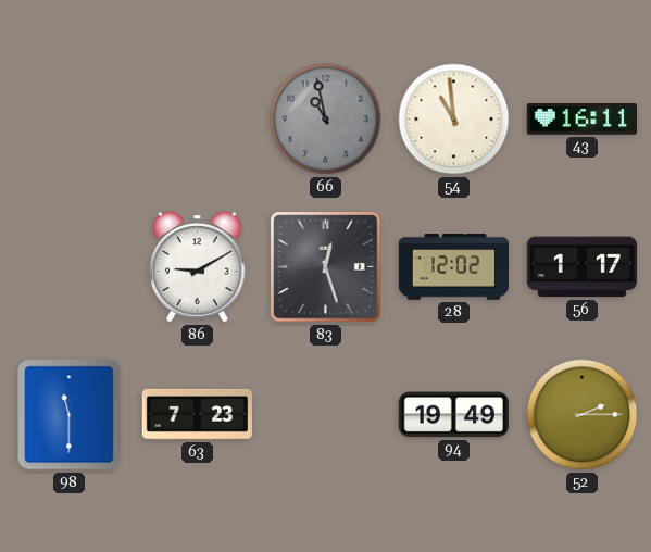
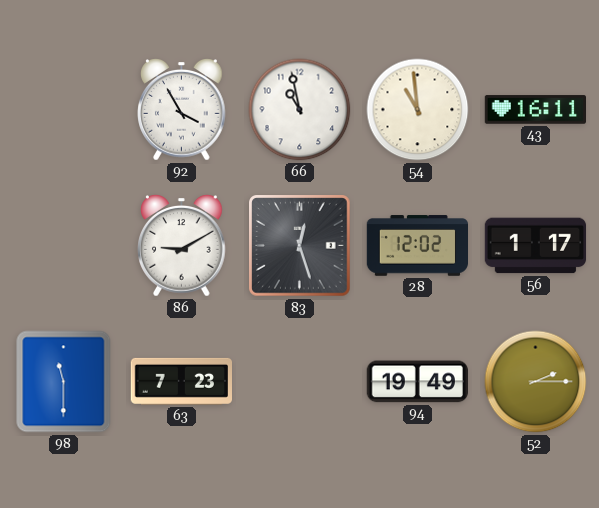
92: none -> 3:55
66 dial: grey -> white
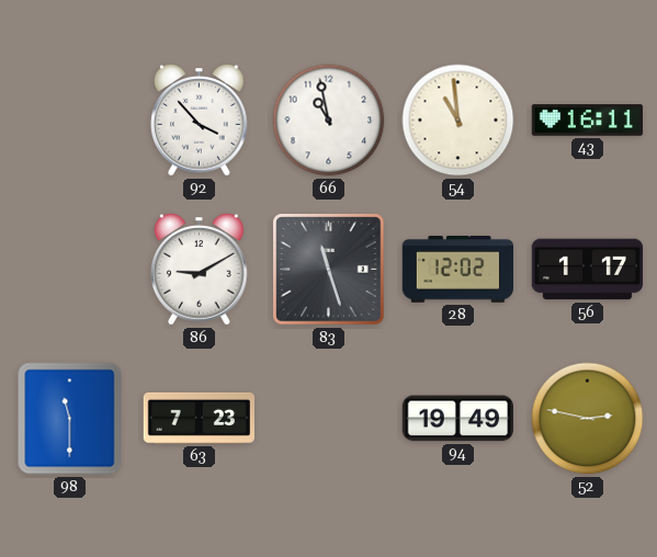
92: 3:55 -> 3:53
83: 12:27 -> 11:27
52: 2:15 -> 2:47
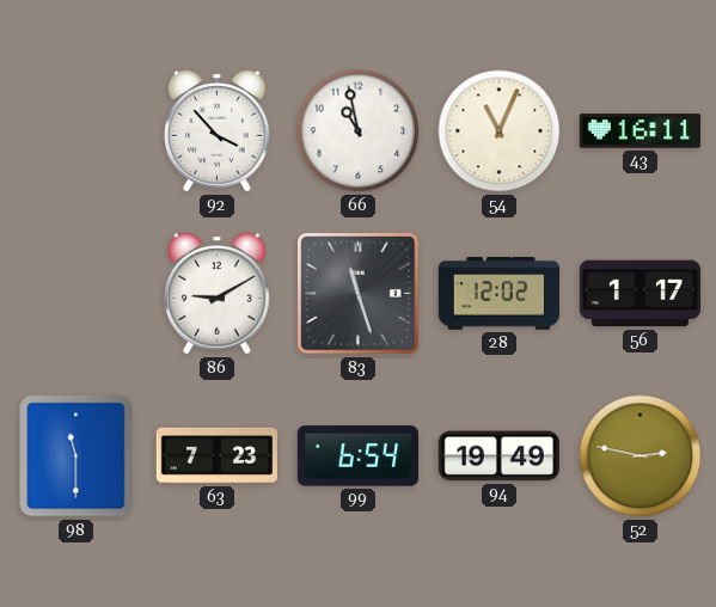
54: 10:59 -> 11:04
99: none -> 6:54
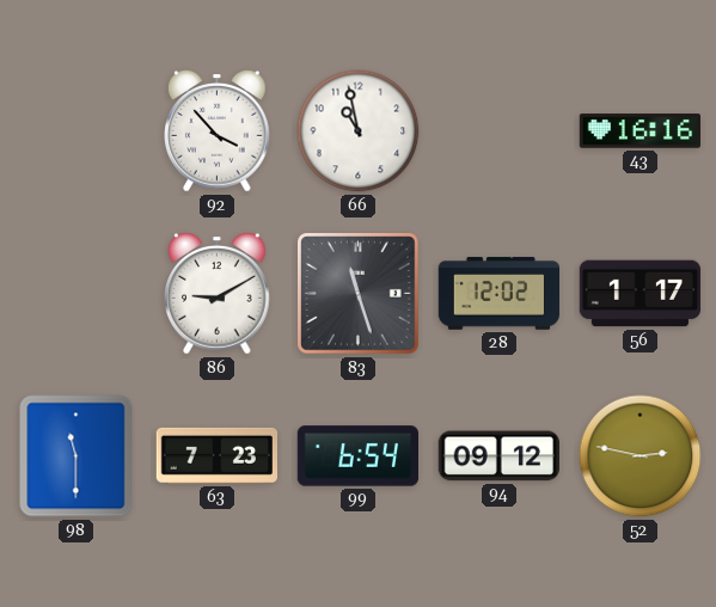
54: 11:04 -> none
43: 16:11 -> 16:16
94: 19:49 -> 09:12
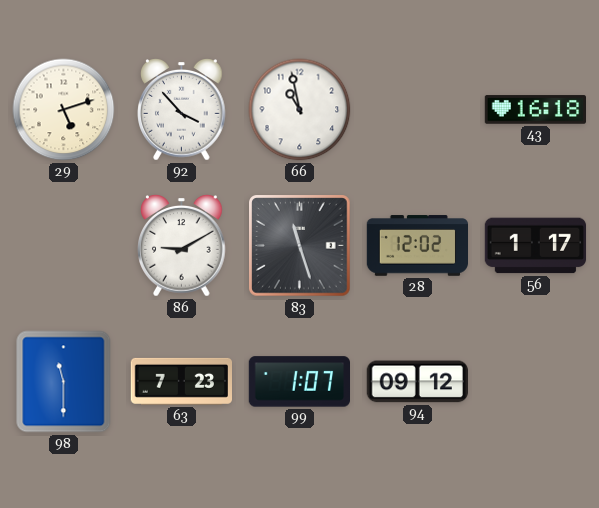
29: none -> 5:12
43: 16:16 -> 16:18
99: 6:54 -> 1:07
52: 2:47 -> none
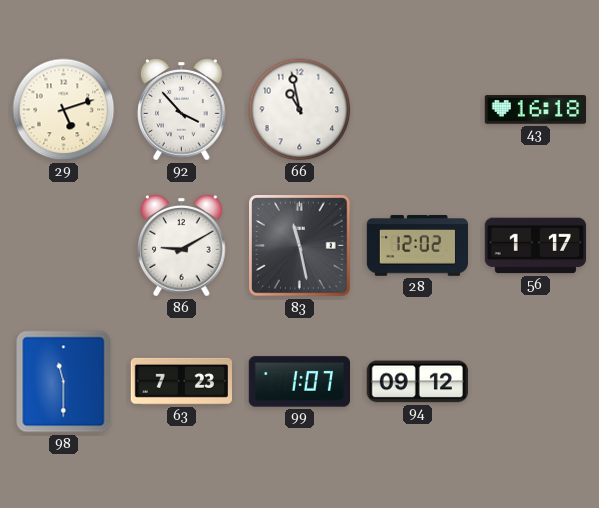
83: 11:27 -> 11:28
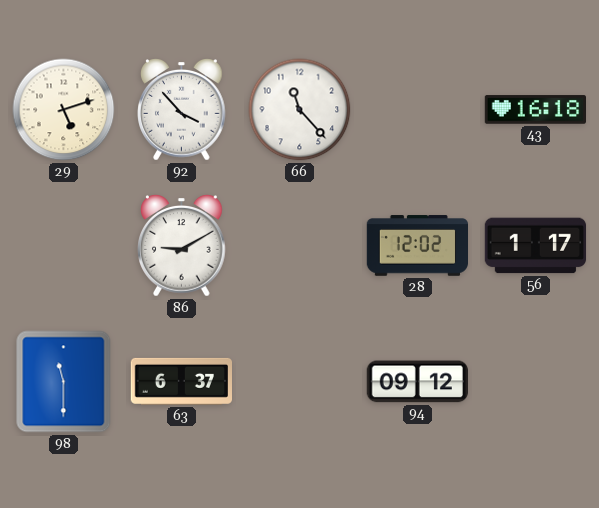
66: 10:58 -> 11:23
83: 11:28 -> none
63: 7:23 -> 6:37
99: 1:07 -> none
